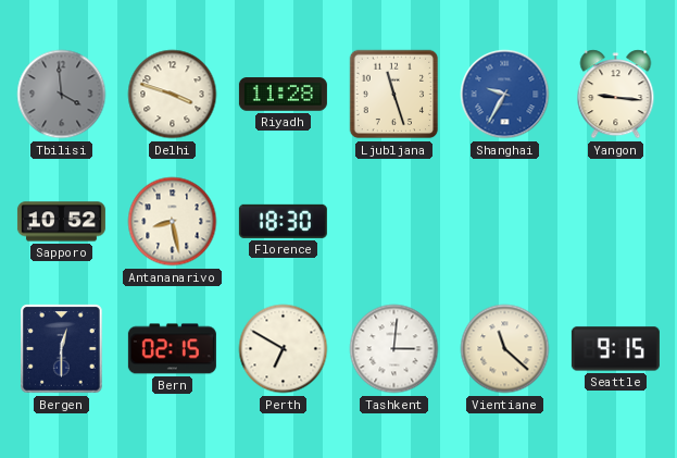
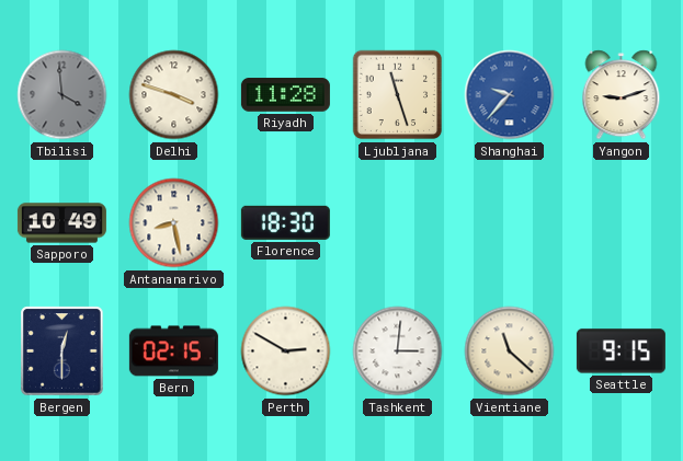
Shanghai: 9:35 -> 9:37
Yangon: 9:16 -> 9:12
Sapporo: 10:52 -> 10:49
Perth: 6:50 -> 2:50
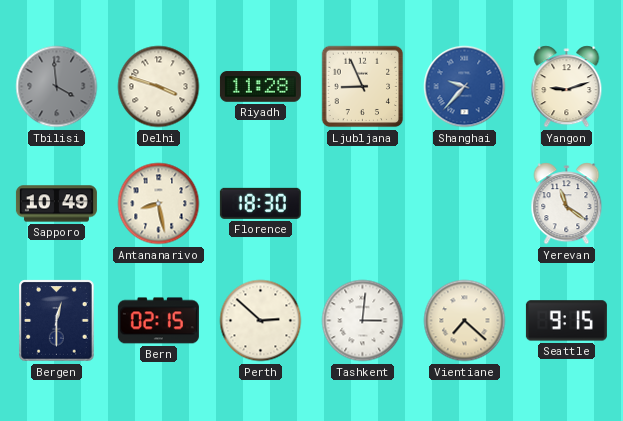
Ljubljana: 11:27 -> 8:56
Yerevan: none -> 11:21
Perth: 2:50 -> 2:52
Vientiane: 11:22 -> 7:22
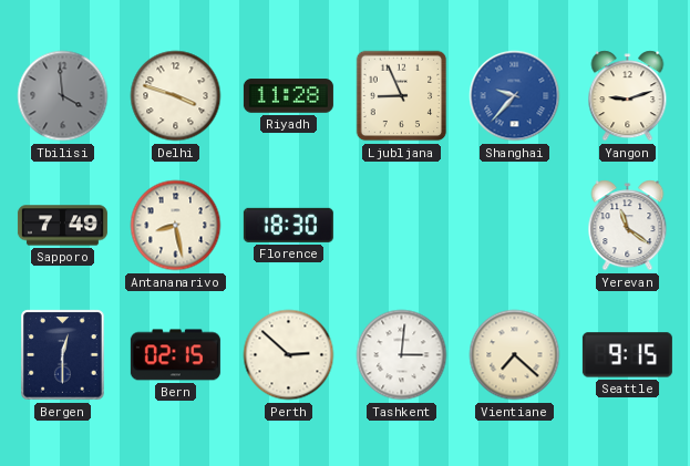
Sapporo: 10:49 -> 7:49
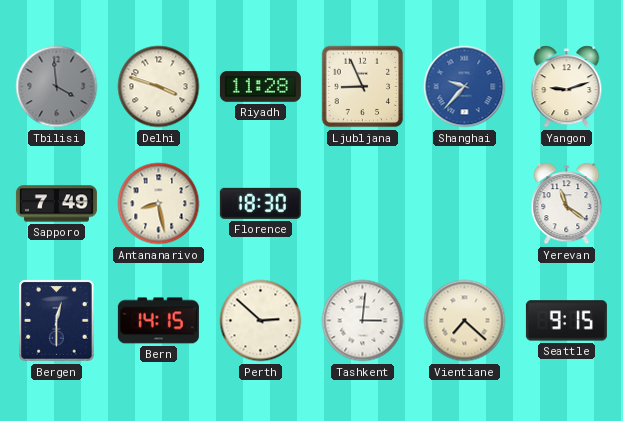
Bern: 02:15 -> 14:15
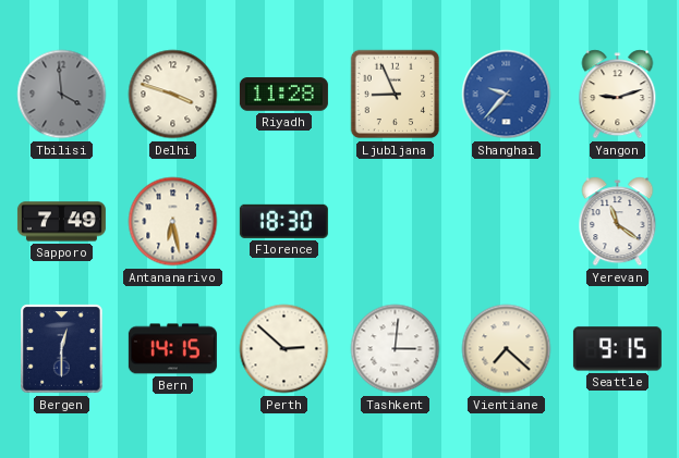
Antananarivo: 8:28 -> 6:28
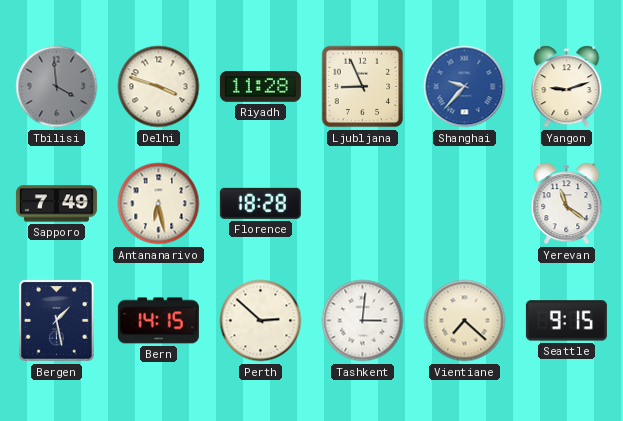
Florence: 18:30 -> 18:28
Bergen: 12:30 -> 1:28
